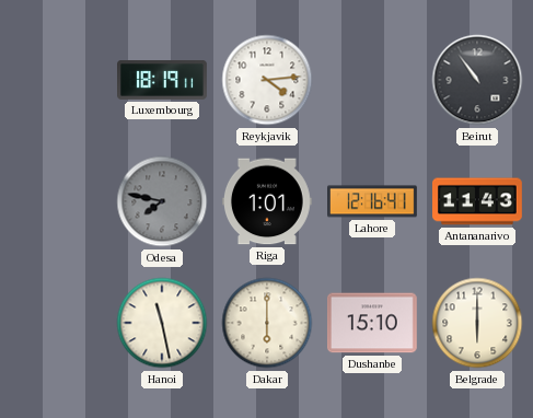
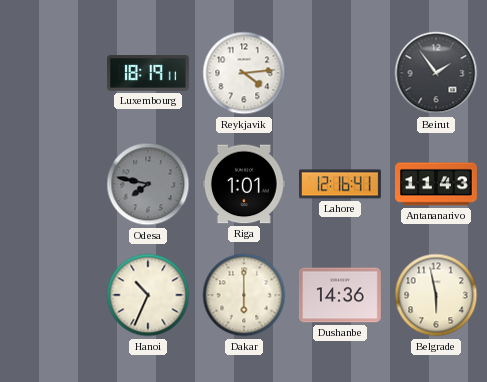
Beirut: 10:54 -> 1:54
Hanoi: 11:28 -> 10:34
Dushanbe: 15:10 -> 14:36
Belgrade: 6:00 -> 5:58
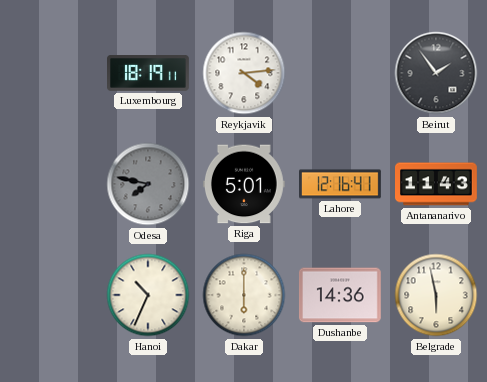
Riga: 1:01 -> 5:01
